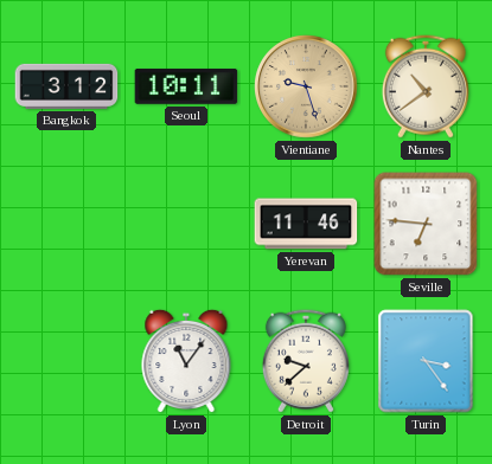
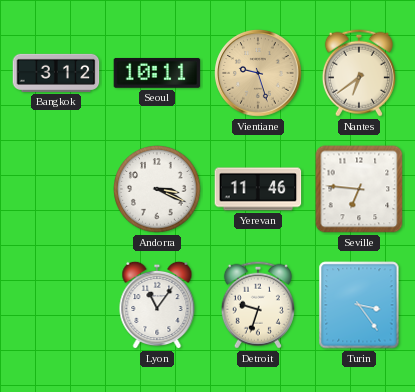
Nantes: 10:39 -> 6:39
Andorra: none -> 3:19
Detroit: 9:38 -> 9:33
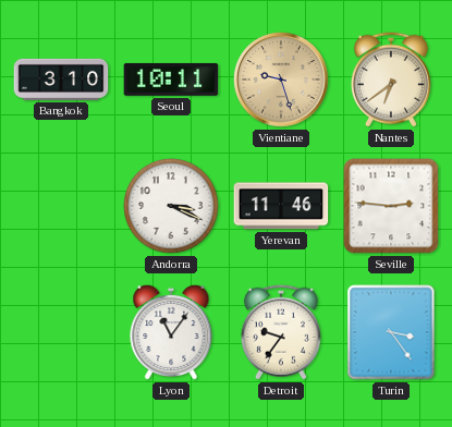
Bangkok: 3:12 -> 3:10
Seville: 6:46 -> 2:46
Detroit: 9:33 -> 9:36
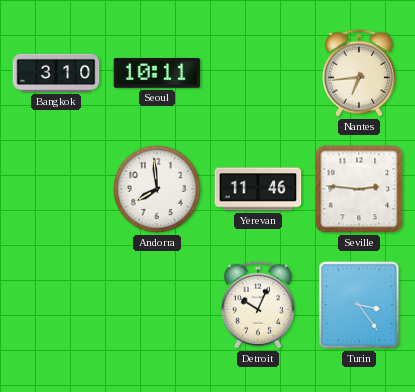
Vientiane: 9:27 -> none
Nantes: 6:39 -> 6:44
Andorra: 3:19 -> 7:59
Lyon: 11:06 -> none
Detroit: 9:36 -> 10:04
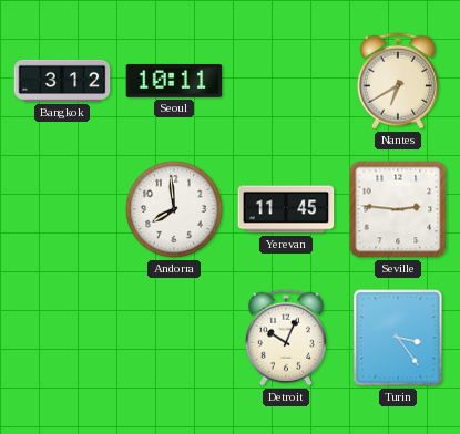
Bangkok: 3:10 -> 3:12
Nantes: 6:44 -> 6:40
Yerevan: 11:46 -> 11:45
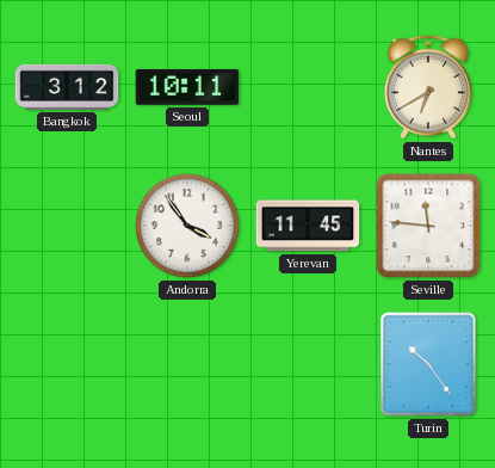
Andorra: 7:59 -> 3:54
Seville: 2:46 -> 11:46
Detroit: 10:04 -> none
Turin: 3:24 -> 10:24
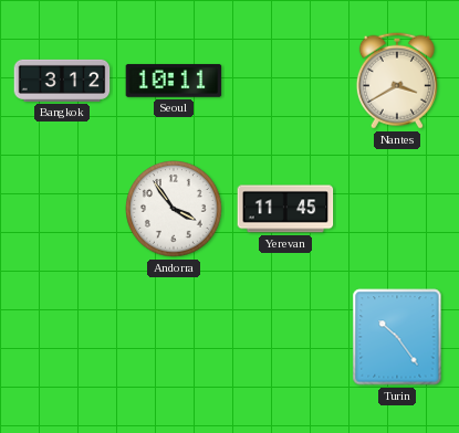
Nantes: 6:40 -> 3:40
Seville: 11:46 -> none
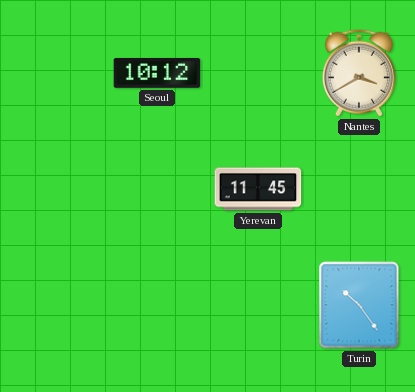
Bangkok: 3:12 -> none
Seoul: 10:11 -> 10:12
Andorra: 3:54 -> none
